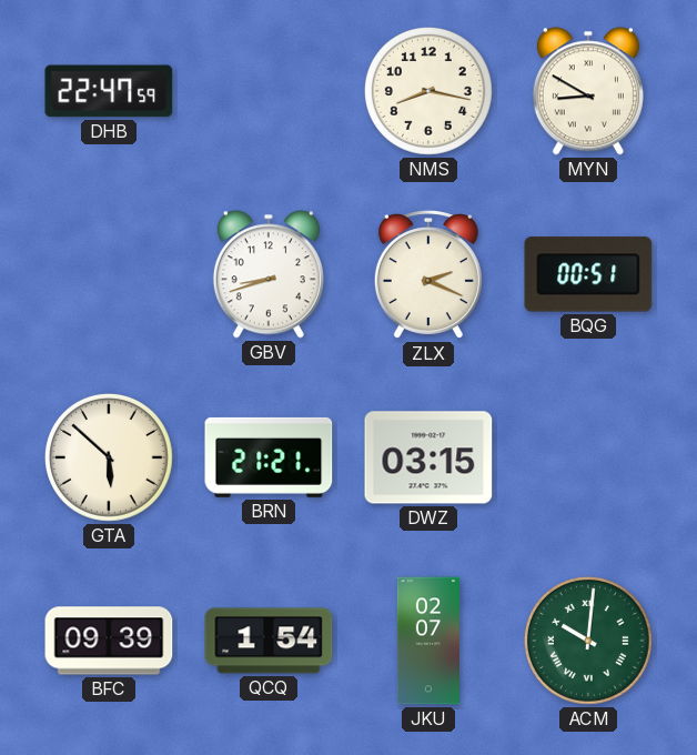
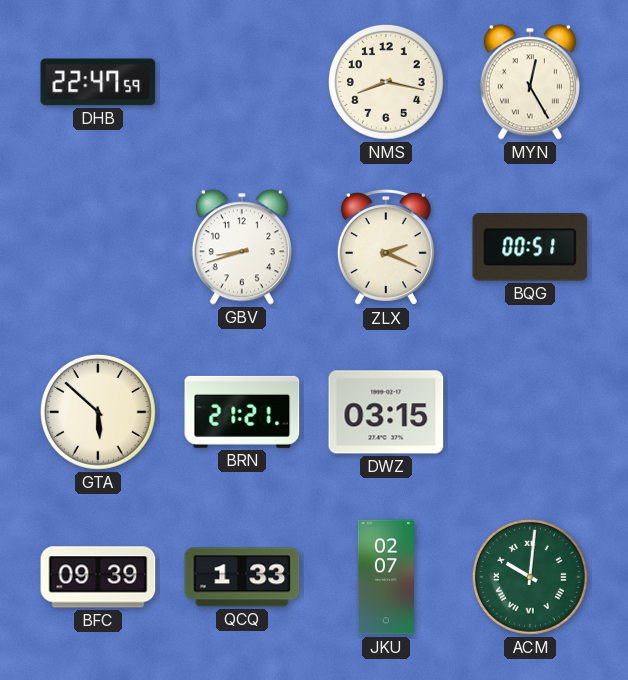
MYN: 8:50 -> 12:25
QCQ: 1:54 -> 1:33
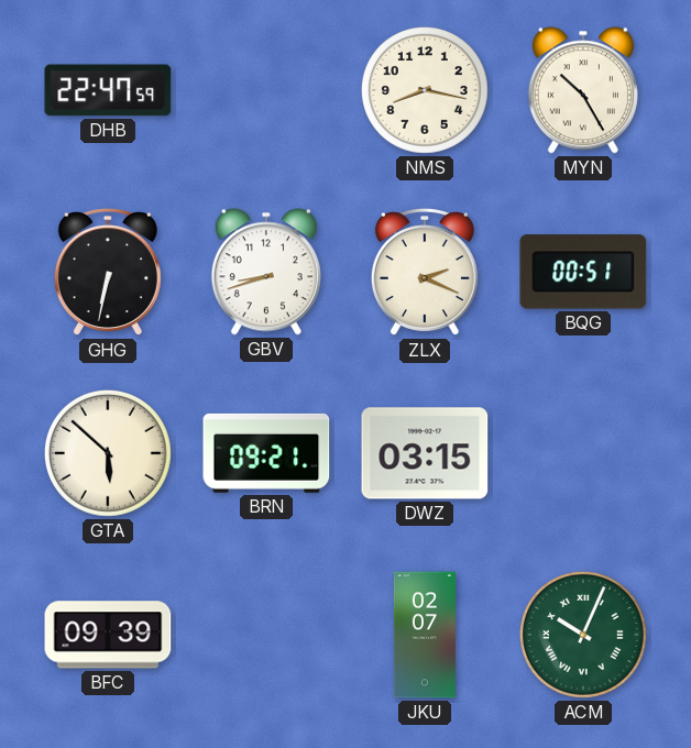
MYN: 12:25 -> 10:25
GHG: none -> 6:32
BRN: 21:21 -> 09:21
QCQ: 1:33 -> none
ACM: 10:01 -> 10:04
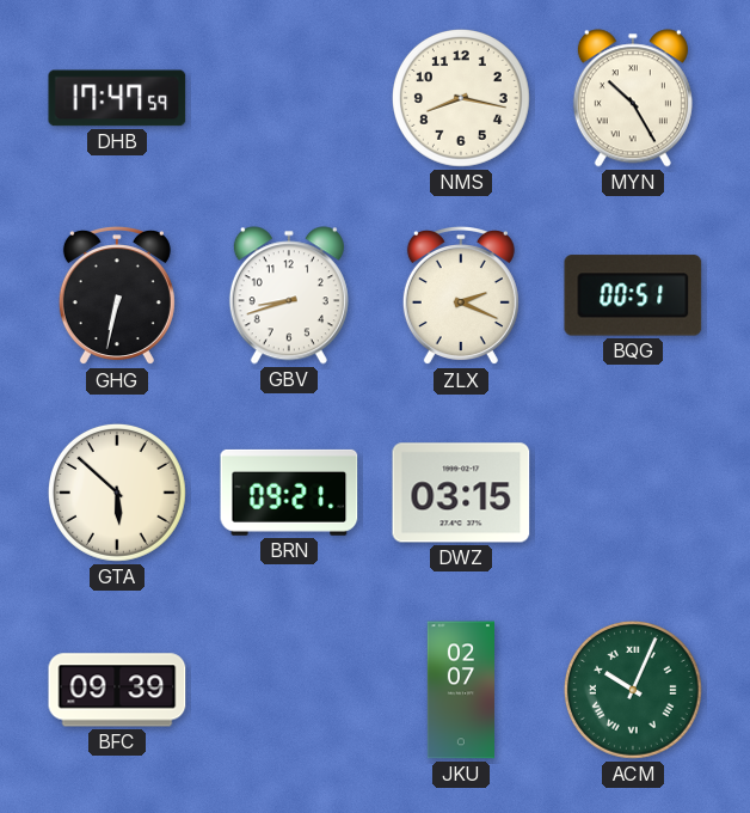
DHB: 22:47 -> 17:47
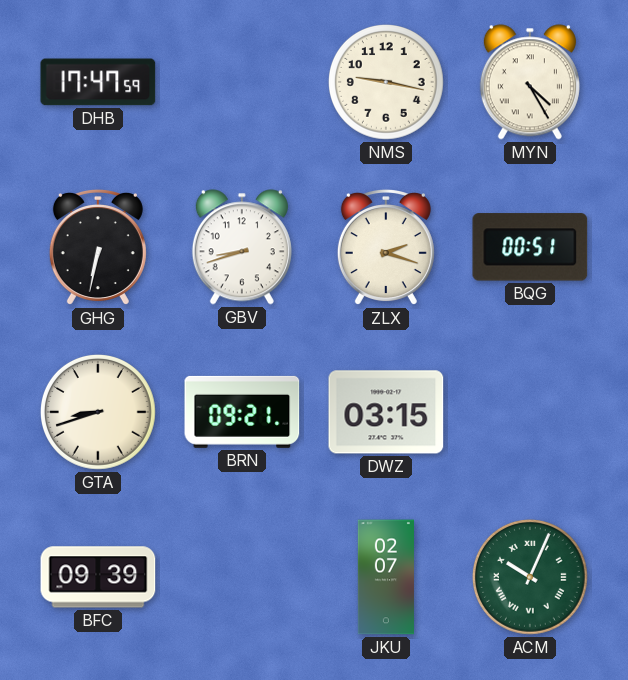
NMS: 8:17 -> 9:17
MYN: 10:25 -> 4:25
ZLX: 2:19 -> 2:18
GTA: 5:52 -> 8:42
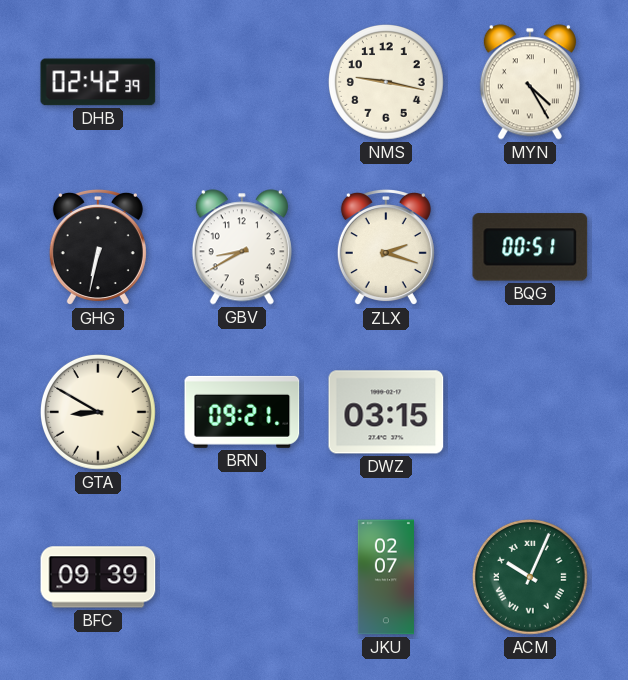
DHB: 17:47 -> 02:42
GBV: 8:42 -> 8:40
GTA: 8:42 -> 8:50
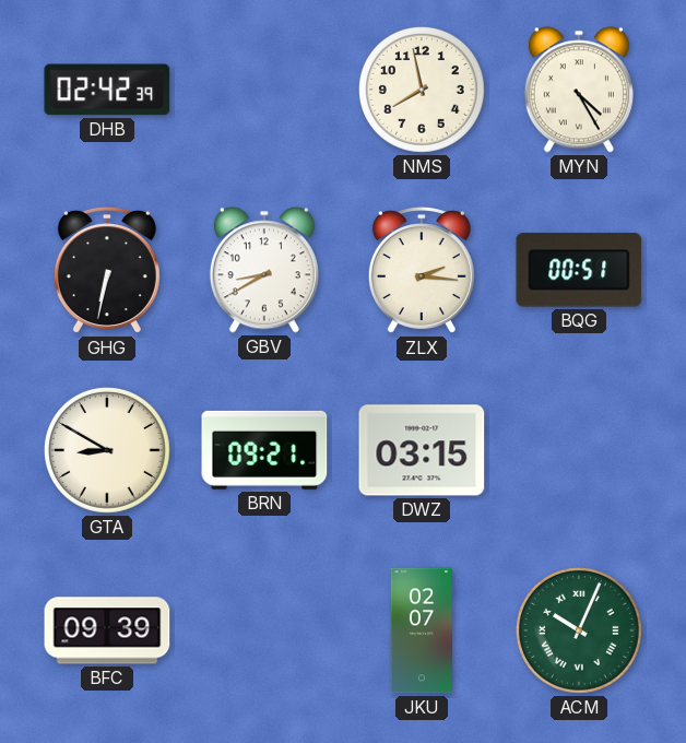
NMS: 9:17 -> 7:58
ZLX: 2:18 -> 2:16
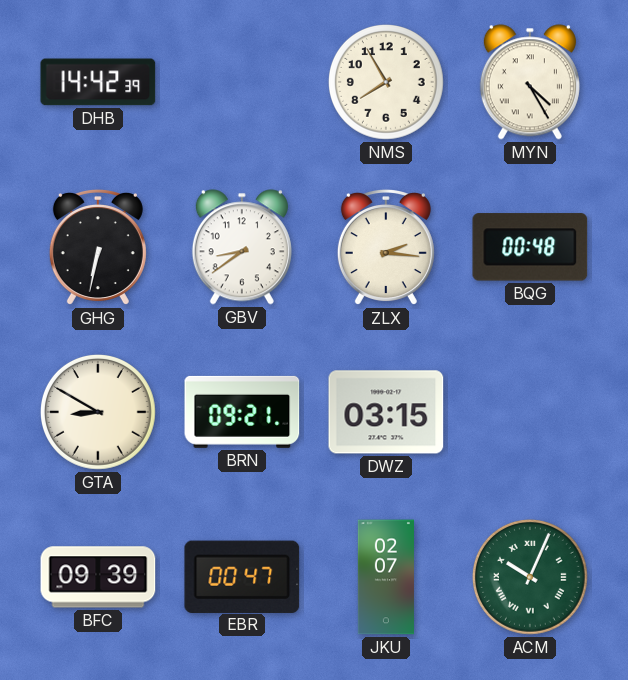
DHB: 02:42 -> 14:42
NMS: 7:58 -> 7:55
GBV: 8:40 -> 8:39
BQG: 00:51 -> 00:48
EBR: none -> 00:47
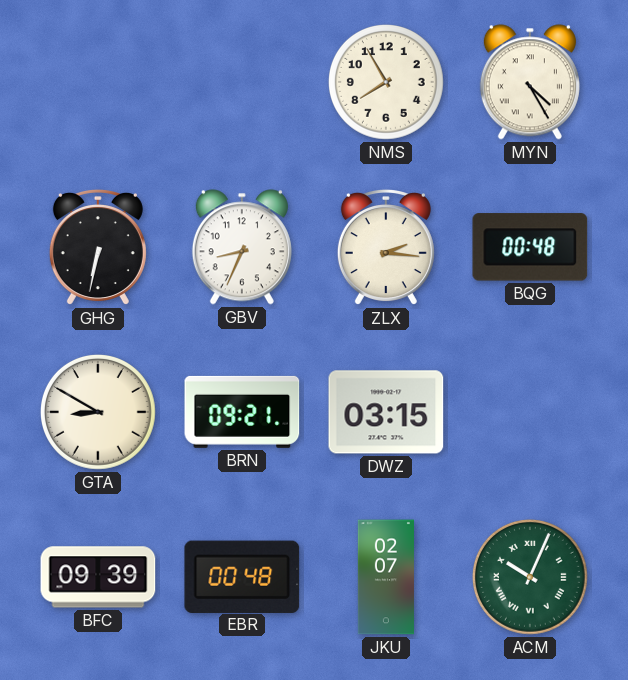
DHB: 14:42 -> none
GBV: 8:39 -> 8:34
EBR: 00:47 -> 00:48
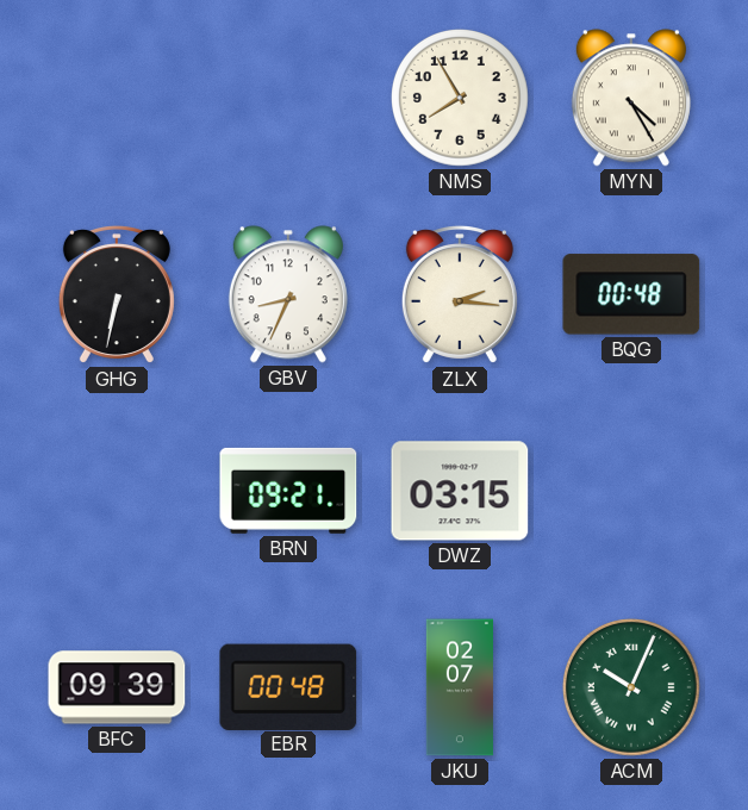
GTA: 8:50 -> none
